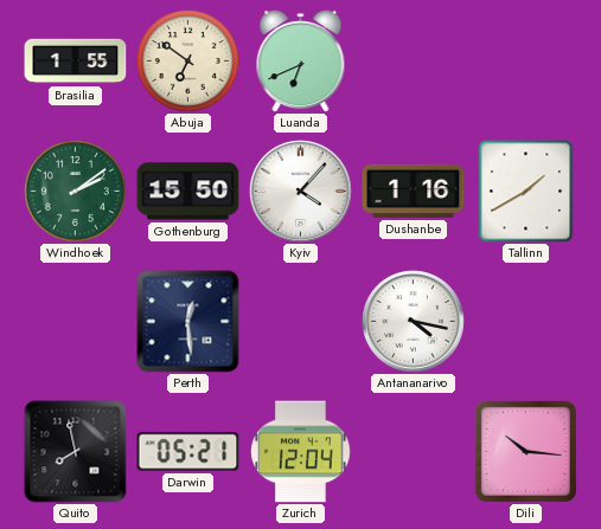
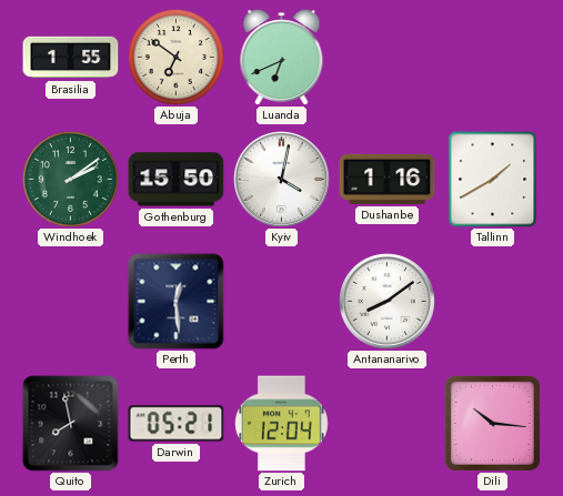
Kyiv: 4:07 -> 4:02
Antananarivo: 4:17 -> 8:09
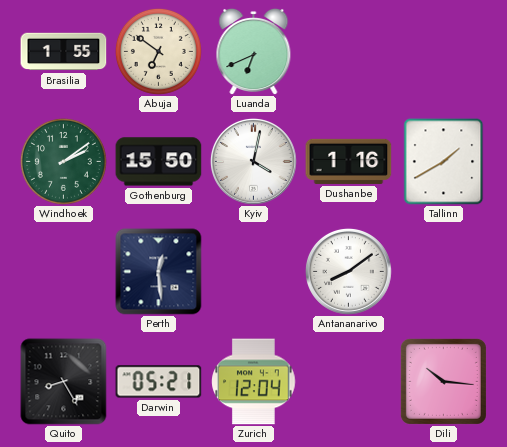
Quito: 7:58 -> 8:25
